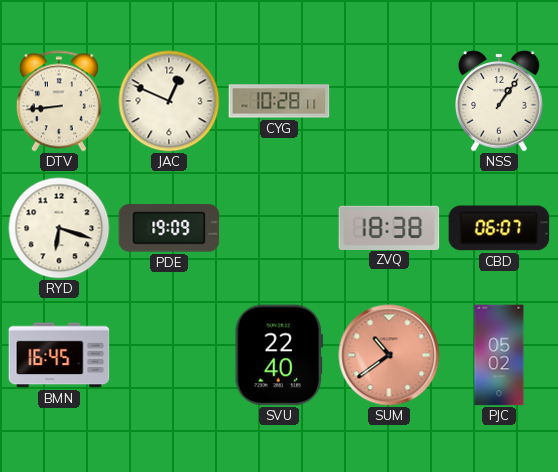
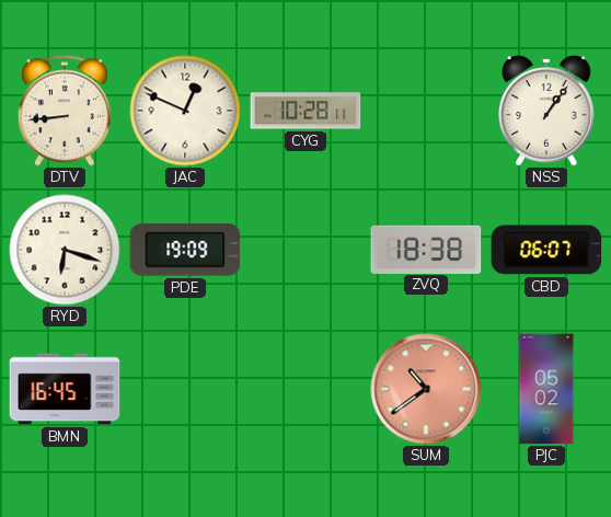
SVU: 22:40 -> none
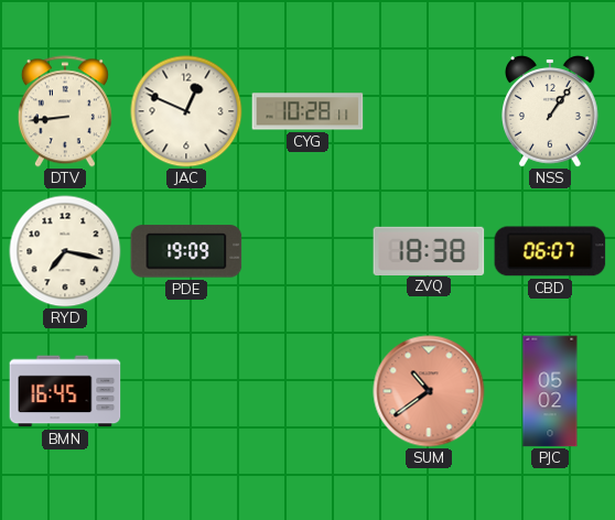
RYD: 6:18 -> 7:17
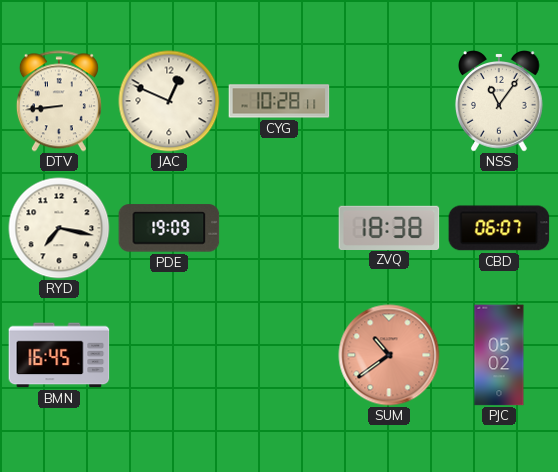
NSS: 1:06 -> 11:06
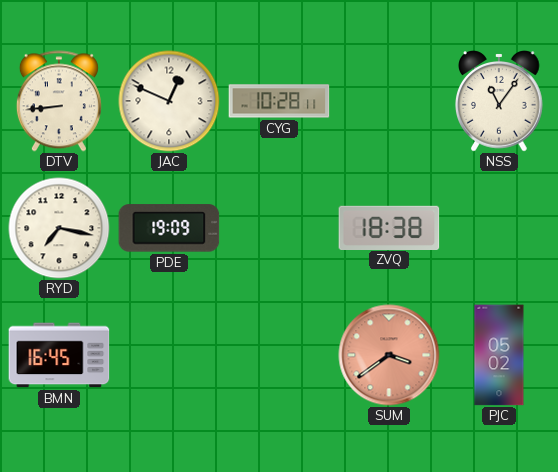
CBD: 06:07 -> none
SUM: 10:39 -> 3:39
